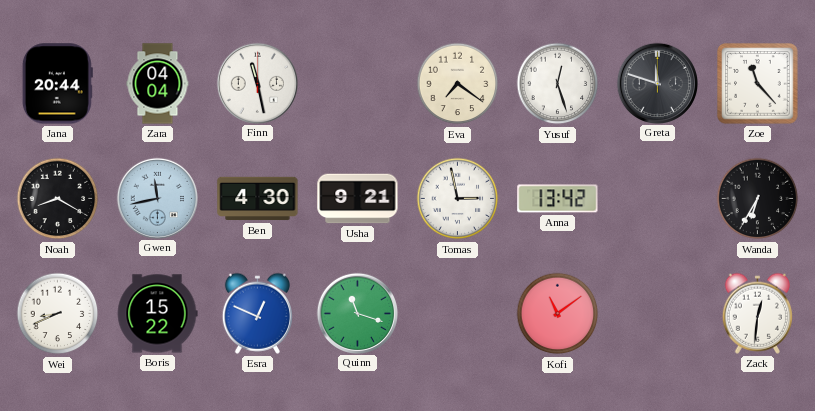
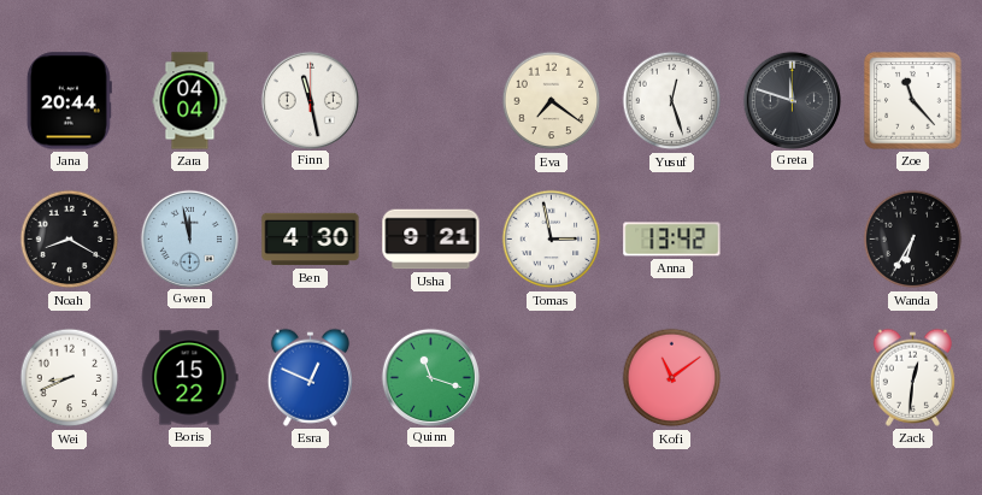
Gwen: 11:43 -> 11:58
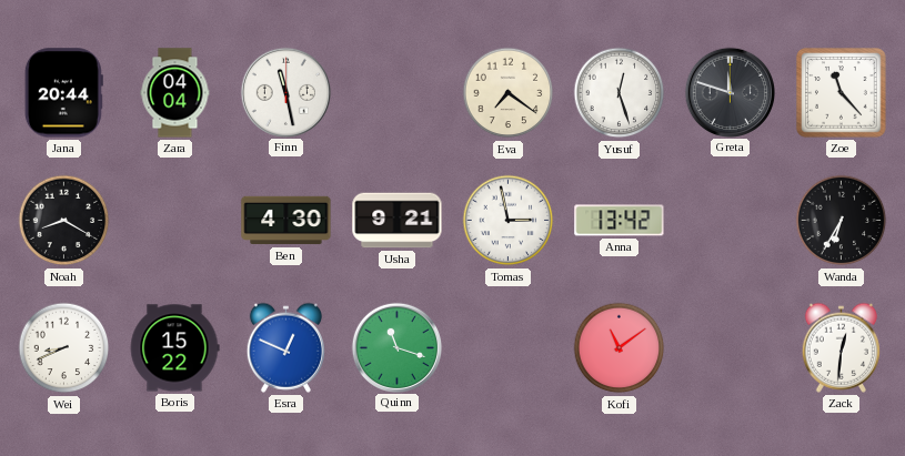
Gwen: 11:58 -> none
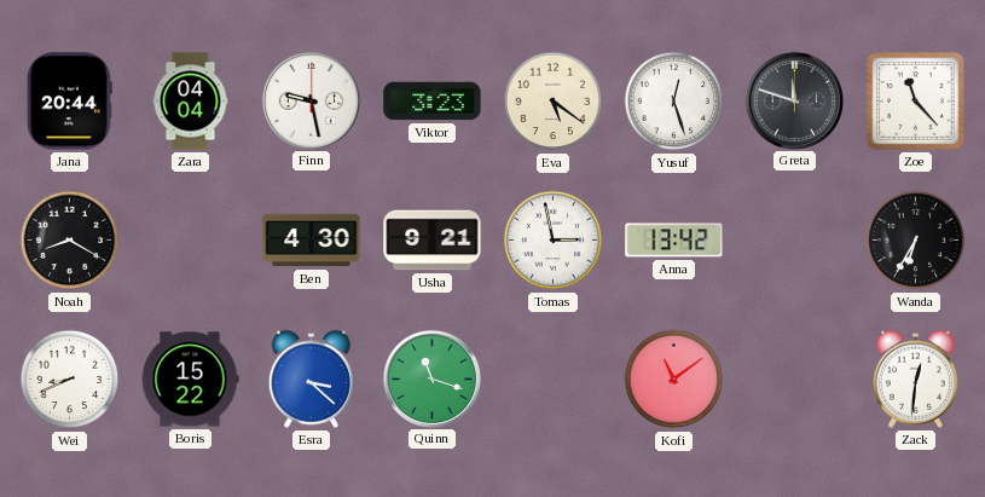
Finn: 11:28 -> 9:28
Viktor: none -> 3:23
Eva: 7:21 -> 5:21
Esra: 12:49 -> 3:22
